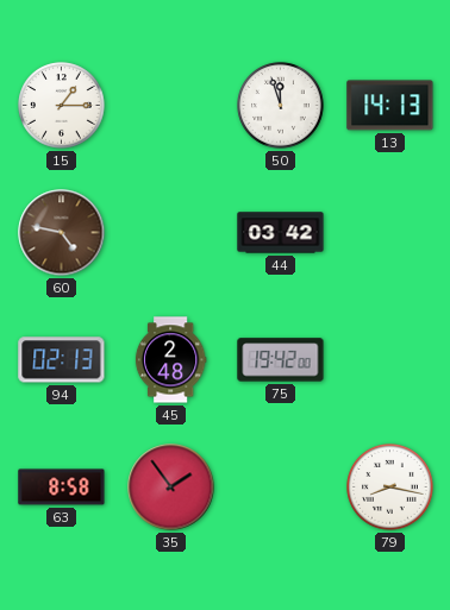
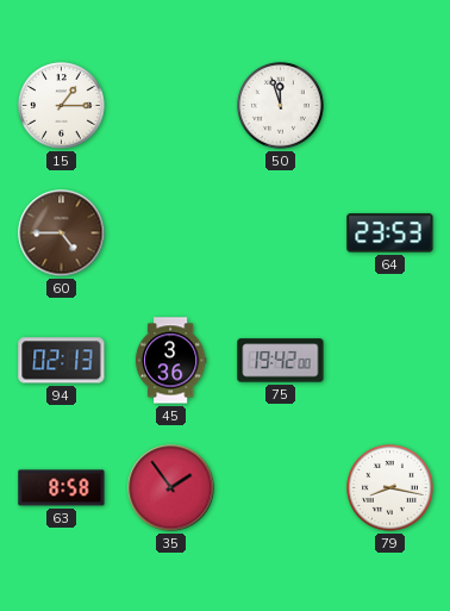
13: 14:13 -> none
60: 4:47 -> 4:45
44: 03:42 -> none
64: none -> 23:53
45: 2:48 -> 3:36
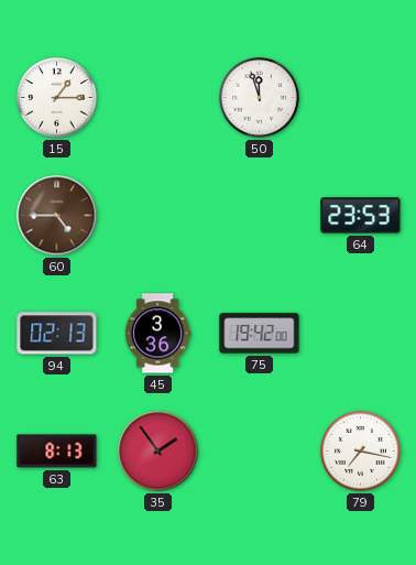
63: 8:58 -> 8:13
79: 8:17 -> 7:17
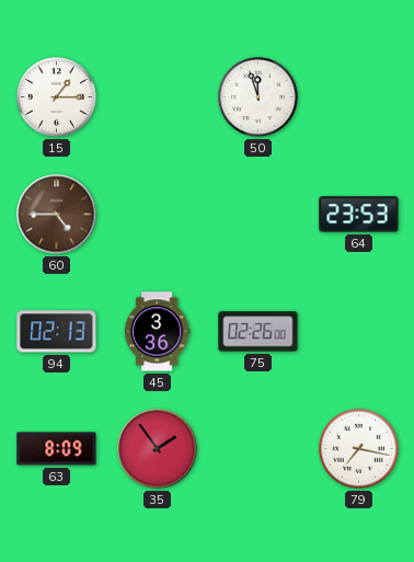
75: 19:42 -> 02:26
63: 8:13 -> 8:09
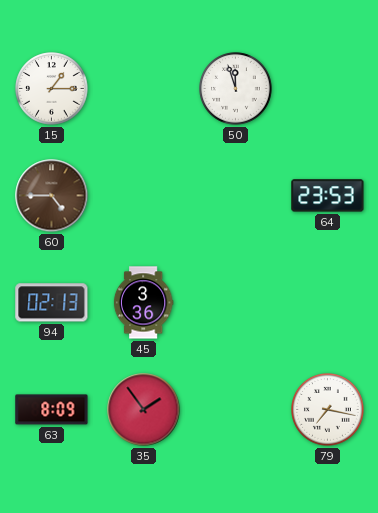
75: 02:26 -> none
